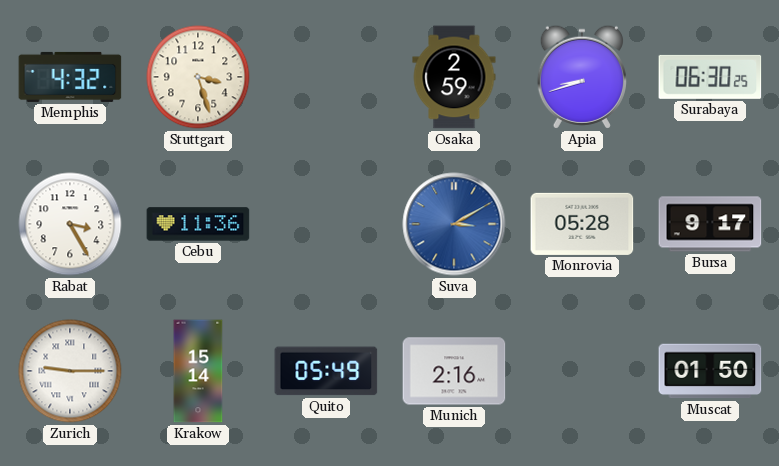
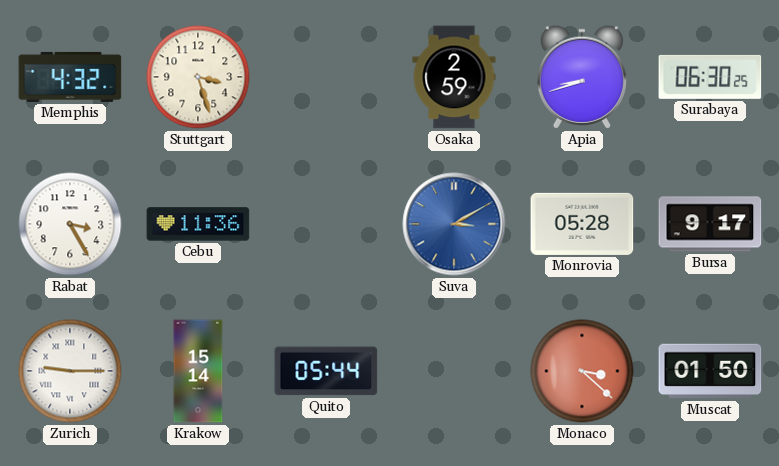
Quito: 05:49 -> 05:44
Munich: 2:16 -> none
Monaco: none -> 3:22
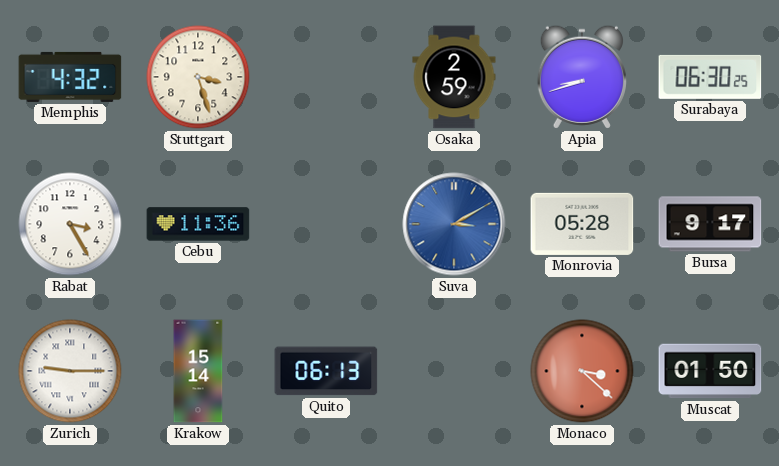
Quito: 05:44 -> 06:13
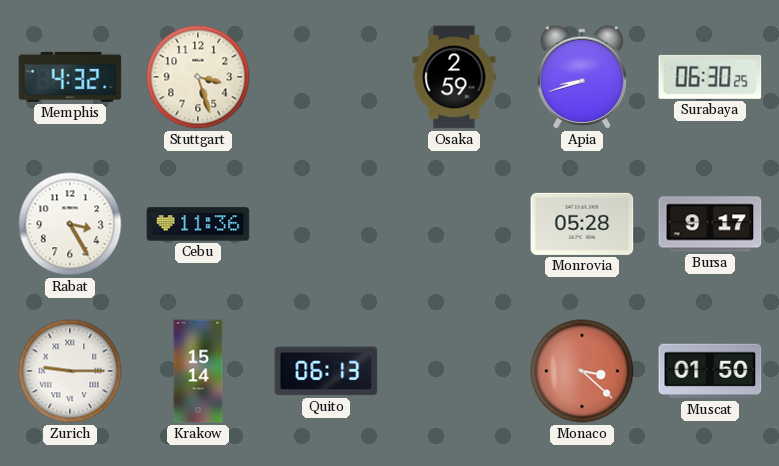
Suva: 3:10 -> none
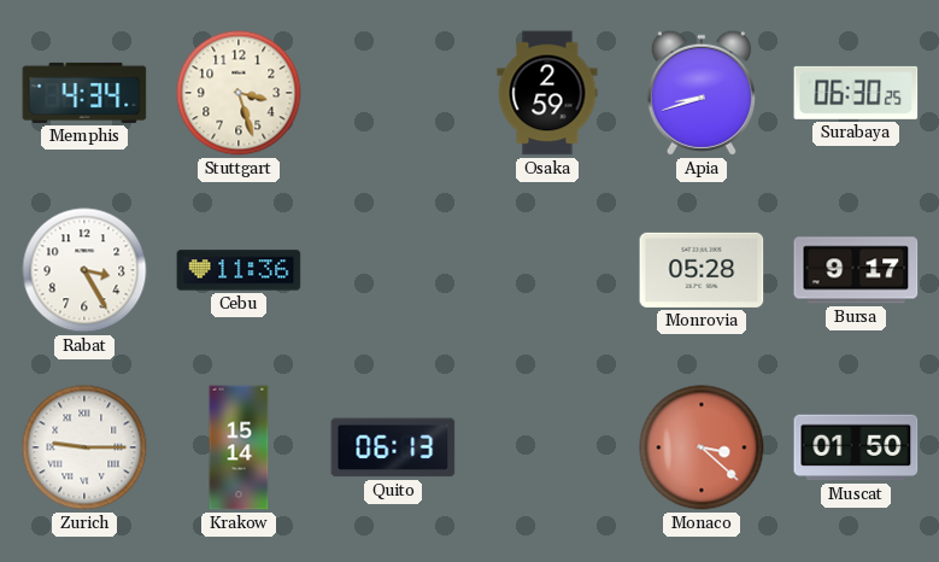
Memphis: 4:32 -> 4:34
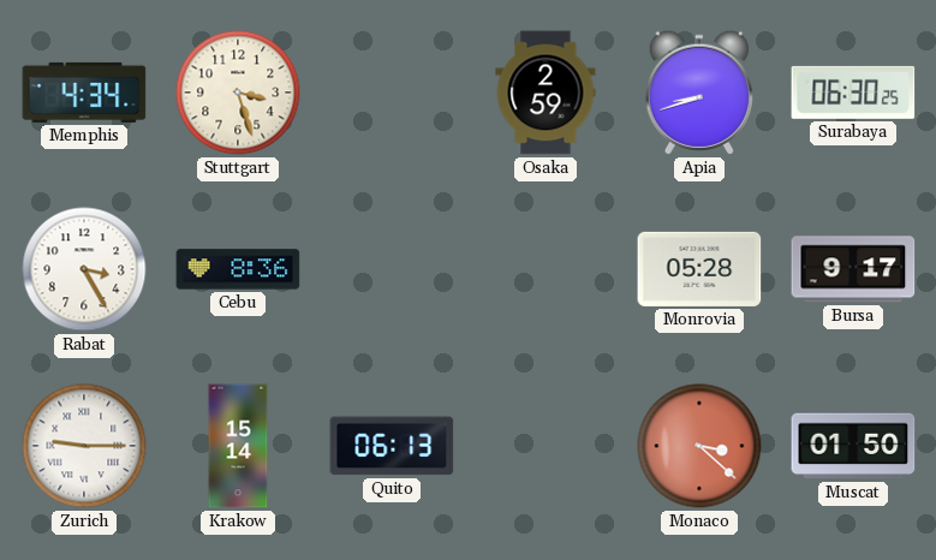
Cebu: 11:36 -> 8:36
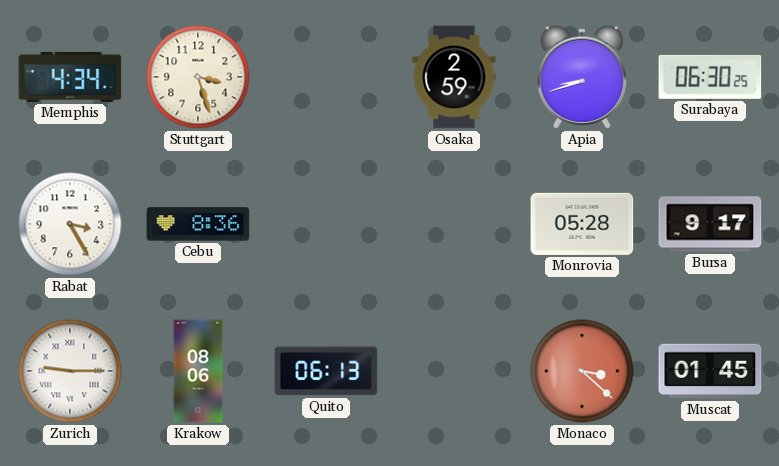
Krakow: 15:14 -> 08:06
Muscat: 01:50 -> 01:45
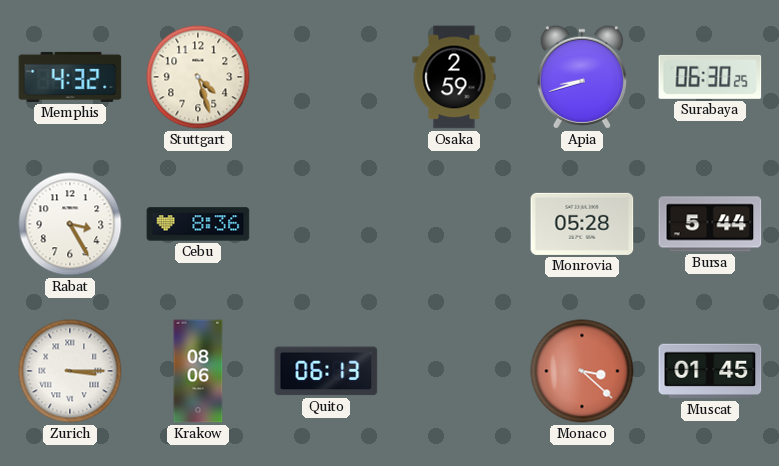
Memphis: 4:34 -> 4:32
Stuttgart: 3:27 -> 4:27
Bursa: 9:17 -> 5:44
Zurich: 9:15 -> 3:15
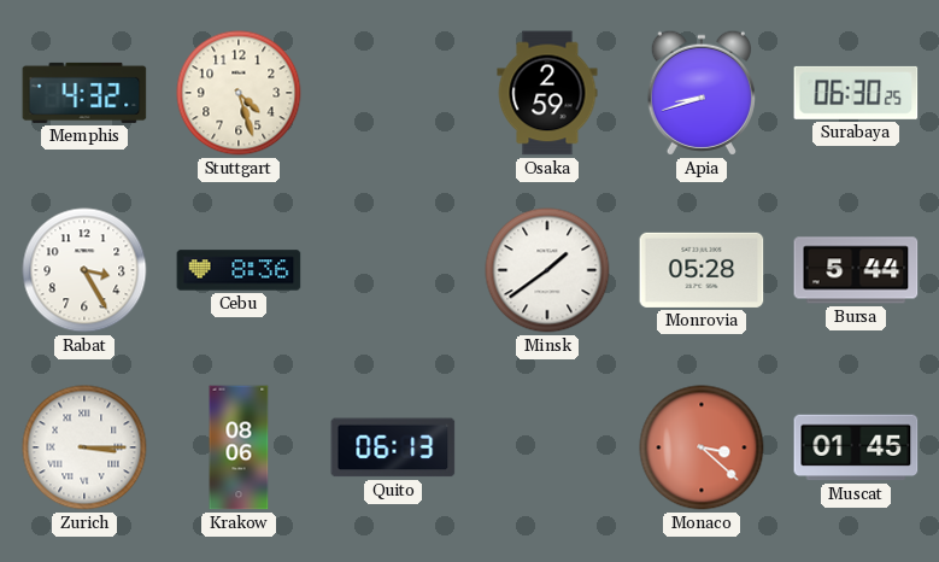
Minsk: none -> 1:39
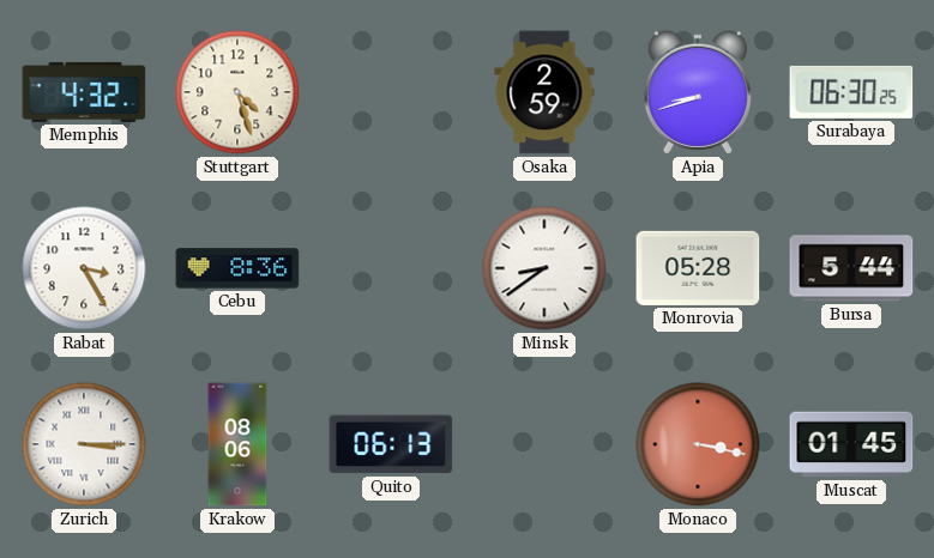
Minsk: 1:39 -> 8:39
Monaco: 3:22 -> 3:17
